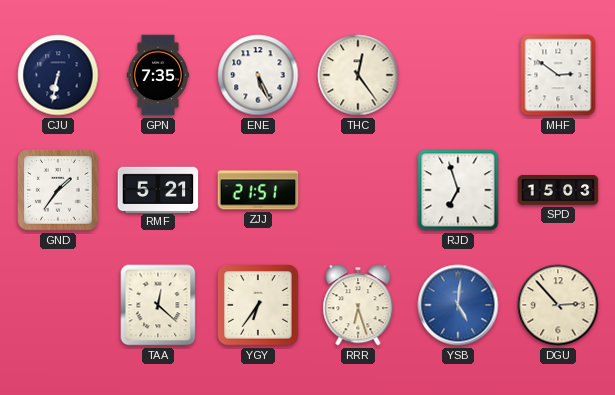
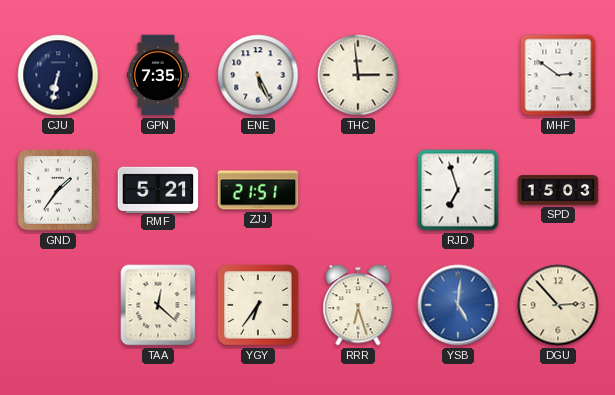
THC: 12:24 -> 2:59
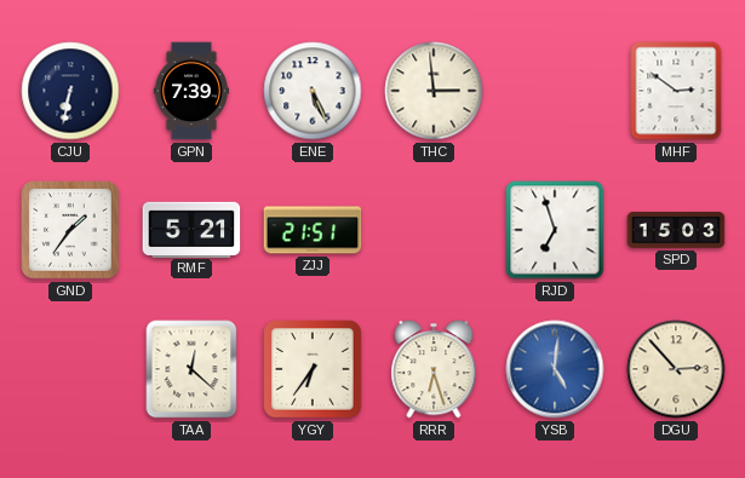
GPN: 7:35 -> 7:39
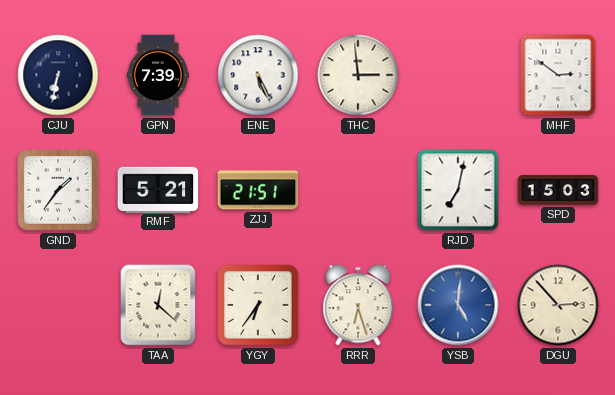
RJD: 6:57 -> 7:02
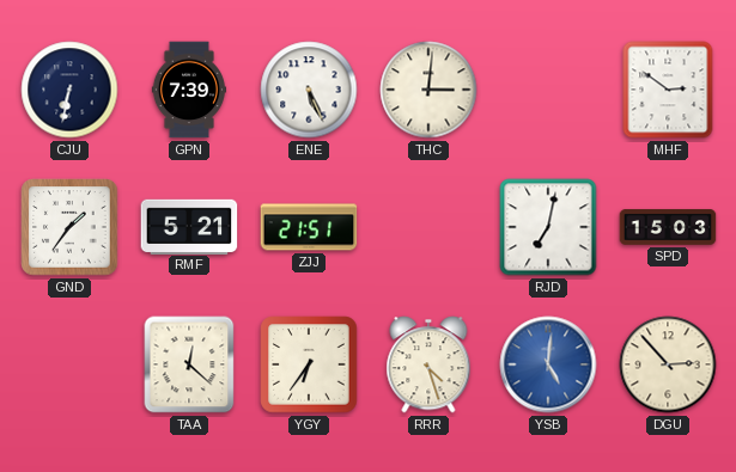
THC: 2:59 -> 3:01
RRR: 6:27 -> 4:27
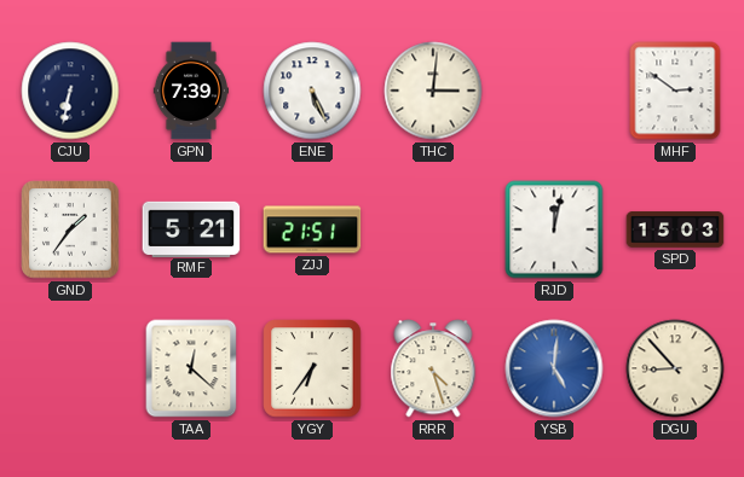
RJD: 7:02 -> 12:02
DGU: 2:53 -> 8:53
